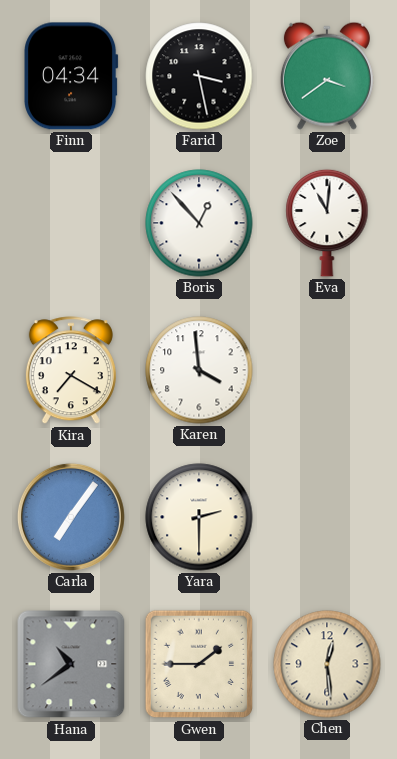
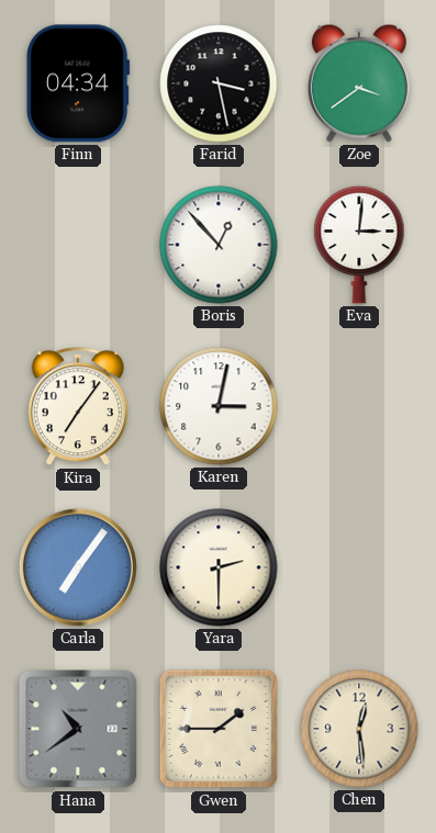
Eva: 11:01 -> 3:01
Kira: 7:20 -> 7:06
Karen: 3:59 -> 3:02
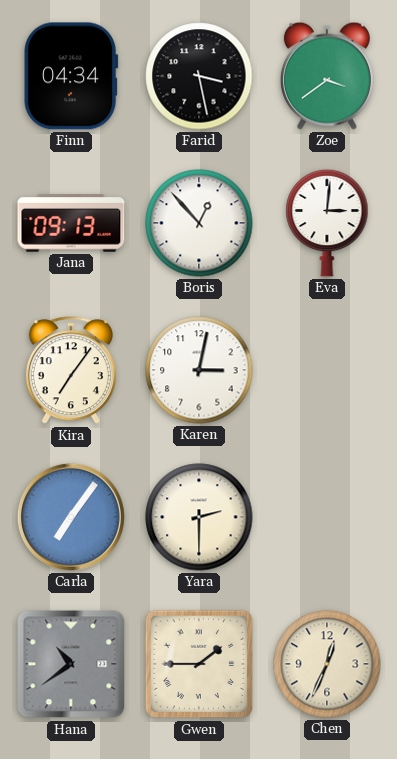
Jana: none -> 09:13
Chen: 12:29 -> 12:34
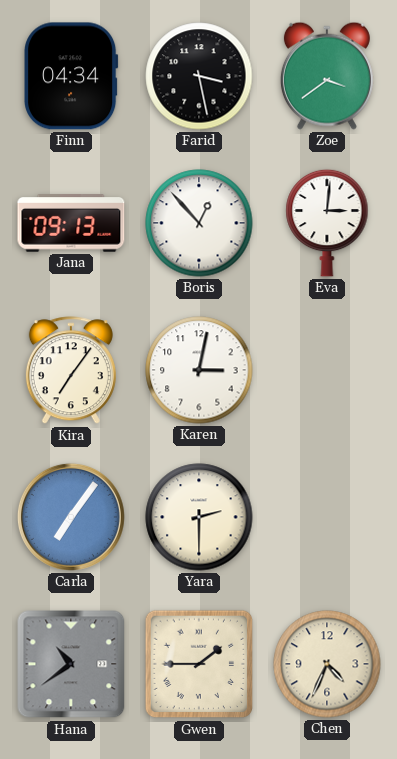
Chen: 12:34 -> 4:34
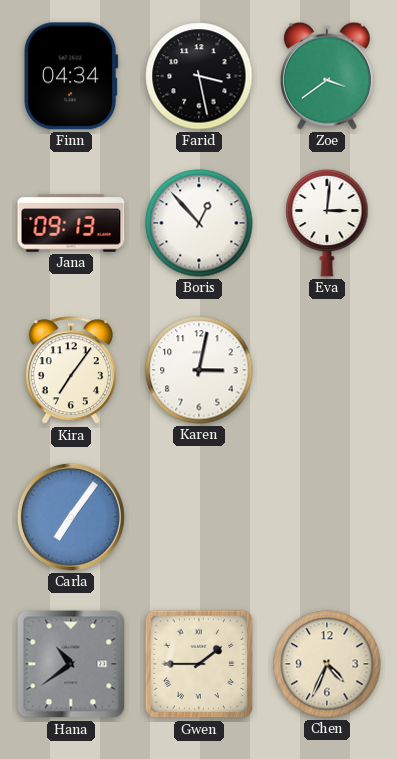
Yara: 2:30 -> none
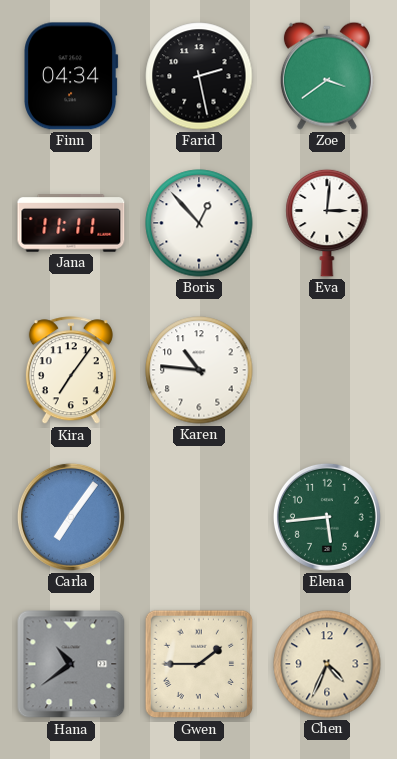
Farid: 3:28 -> 2:28
Jana: 09:13 -> 11:11
Karen: 3:02 -> 10:46
Elena: none -> 5:44
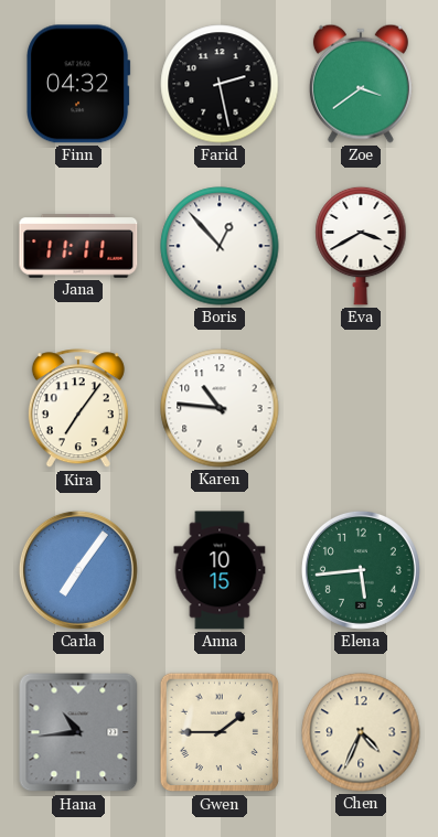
Finn: 04:34 -> 04:32
Eva: 3:01 -> 3:40
Anna: none -> 10:15
Hana: 10:39 -> 10:44
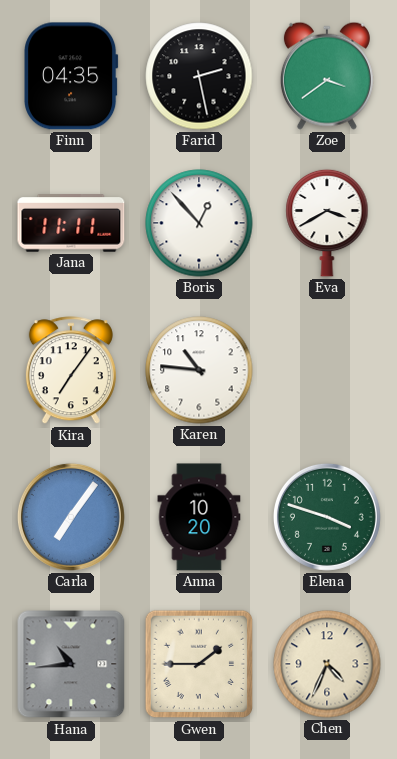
Finn: 04:32 -> 04:35
Anna: 10:15 -> 10:20
Elena: 5:44 -> 3:48
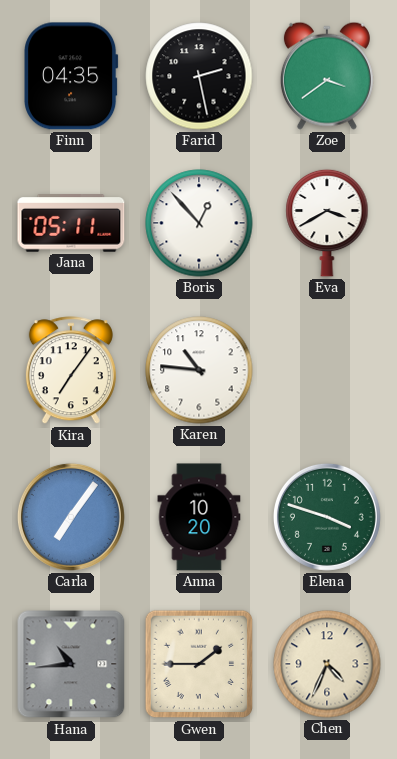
Jana: 11:11 -> 05:11
